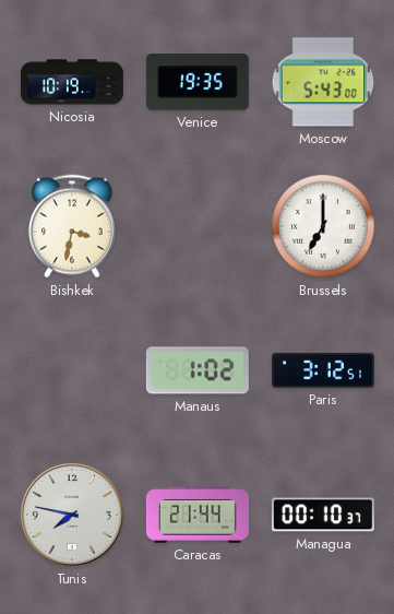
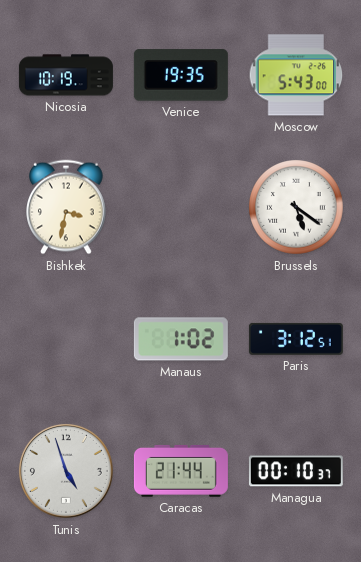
Brussels: 7:00 -> 5:21
Tunis: 7:47 -> 4:57
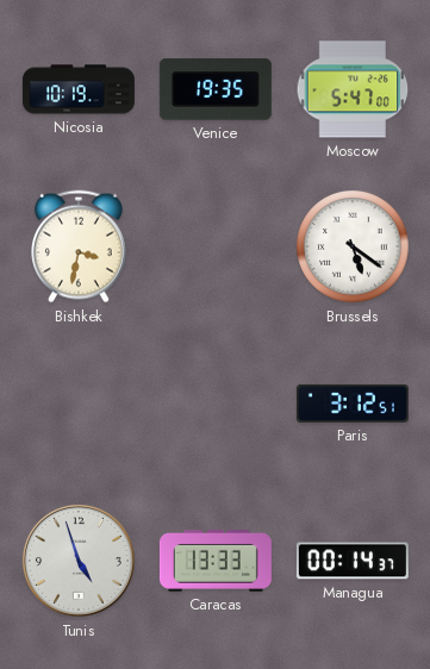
Moscow: 5:43 -> 5:47
Manaus: 1:02 -> none
Caracas: 21:44 -> 13:33
Managua: 00:10 -> 00:14
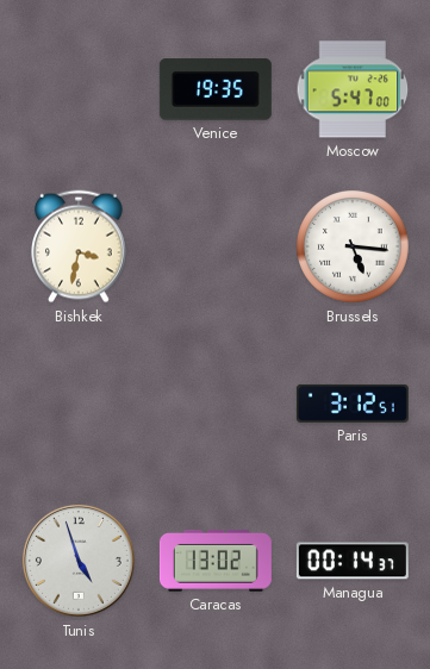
Nicosia: 10:19 -> none
Brussels: 5:21 -> 5:16
Caracas: 13:33 -> 13:02
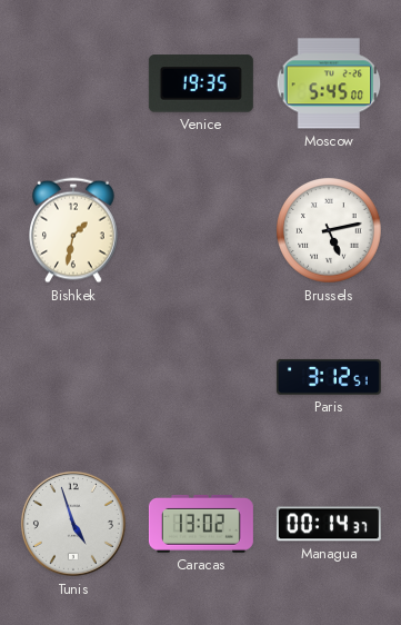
Moscow: 5:47 -> 5:45
Bishkek: 3:32 -> 1:32
Brussels: 5:16 -> 5:13
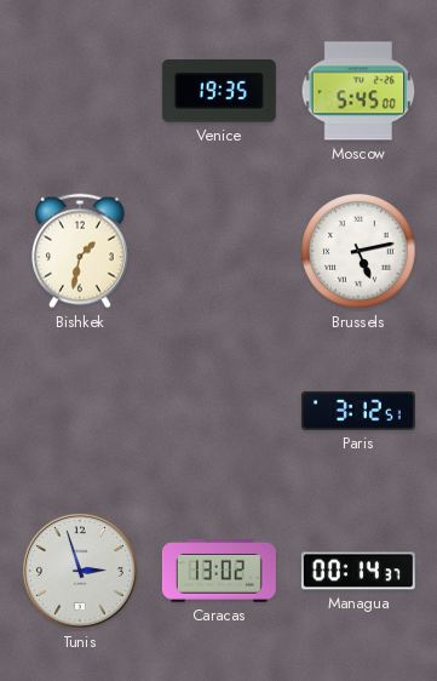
Tunis: 4:57 -> 2:57
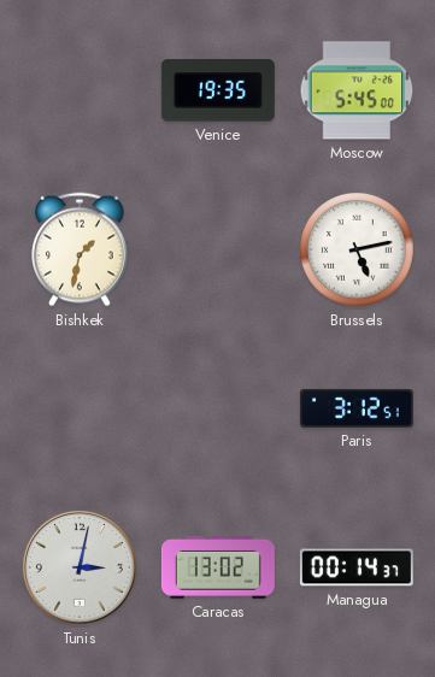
Tunis: 2:57 -> 3:02
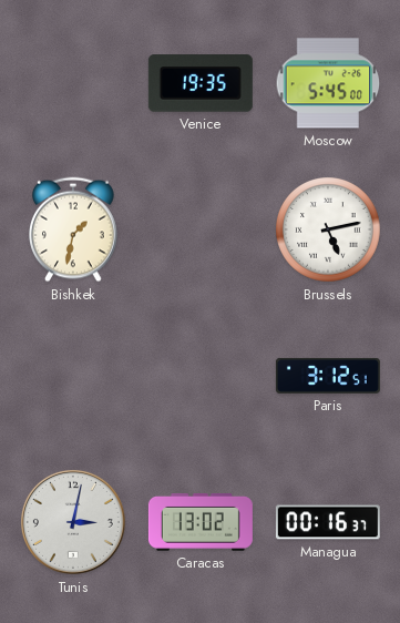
Managua: 00:14 -> 00:16
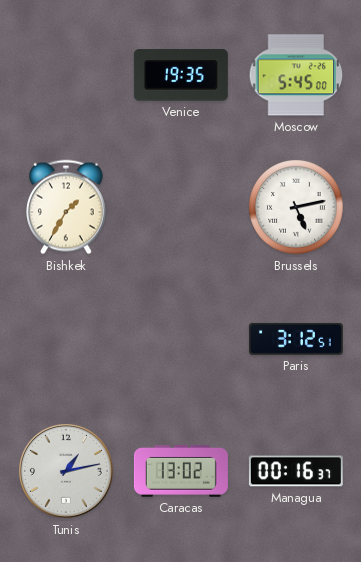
Bishkek: 1:32 -> 1:35
Tunis: 3:02 -> 1:13
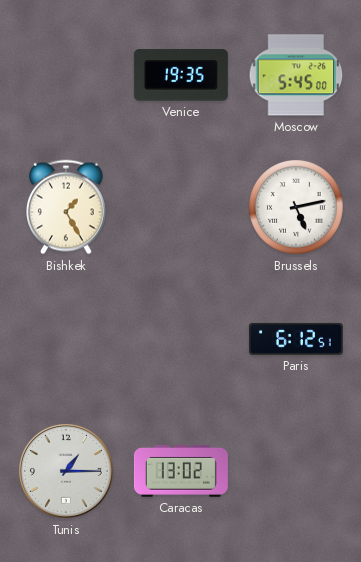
Bishkek: 1:35 -> 1:25
Paris: 3:12 -> 6:12
Tunis: 1:13 -> 1:15
Managua: 00:16 -> none
